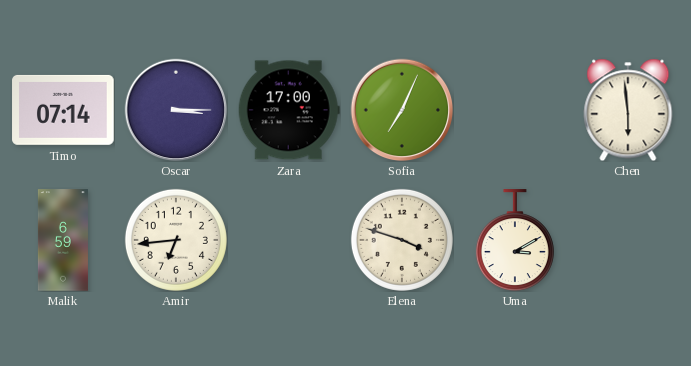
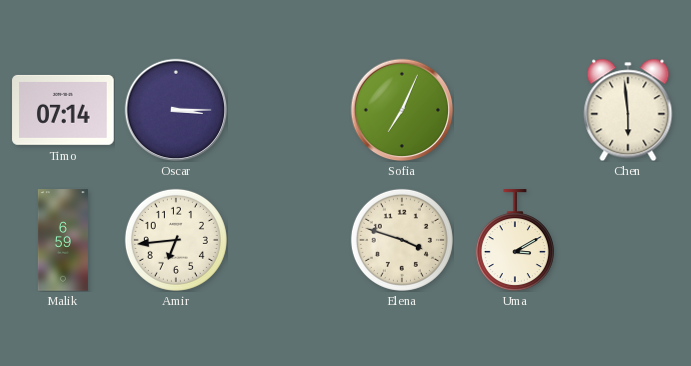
Zara: 17:00 -> none
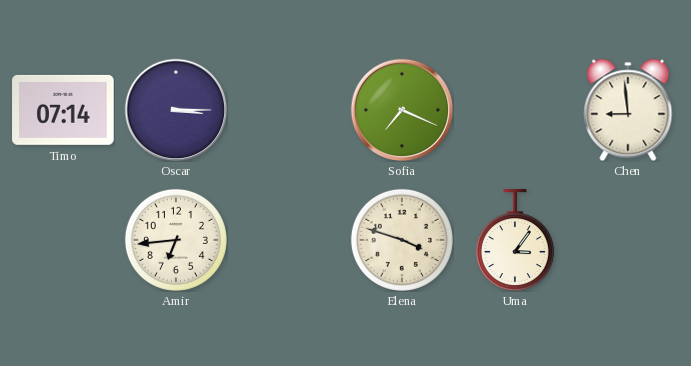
Sofia: 7:04 -> 7:19
Chen: 5:59 -> 8:59
Malik: 6:59 -> none
Uma: 3:10 -> 3:06
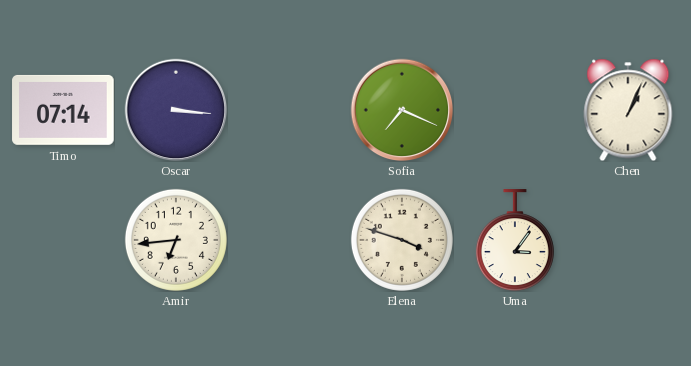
Oscar: 3:15 -> 3:16
Chen: 8:59 -> 1:04
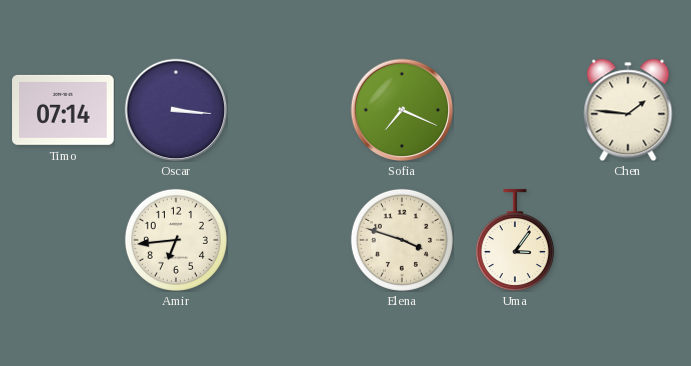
Chen: 1:04 -> 1:46
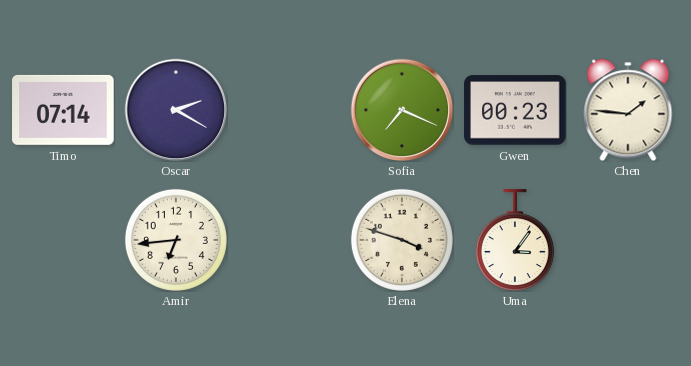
Oscar: 3:16 -> 2:20
Gwen: none -> 00:23
